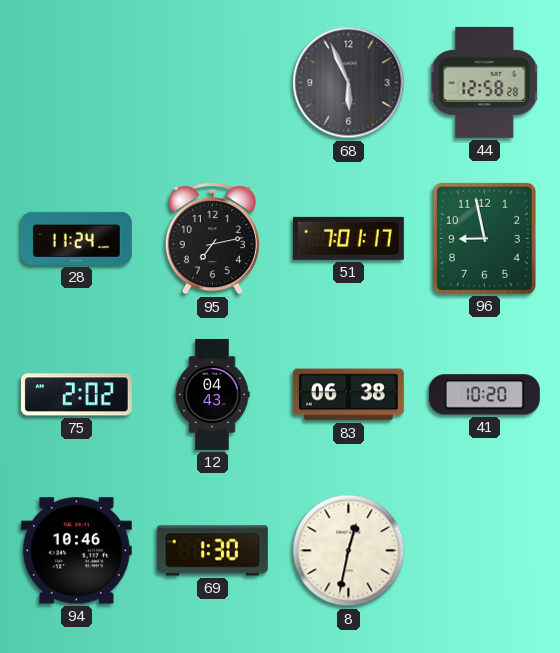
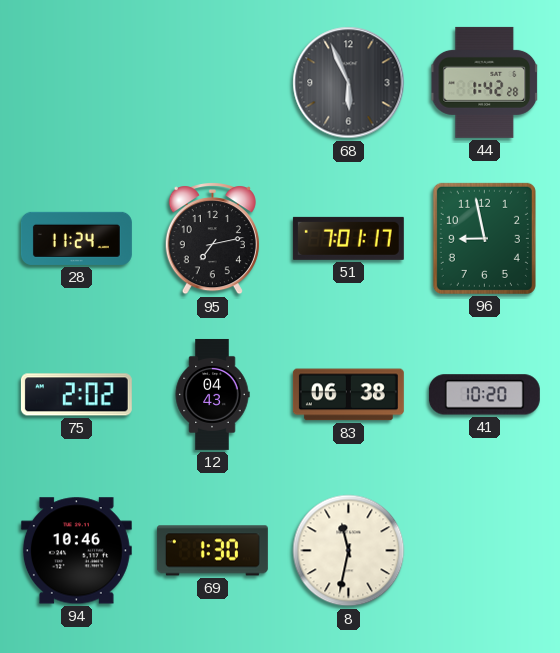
44: 12:58 -> 1:42
8: 12:32 -> 11:32
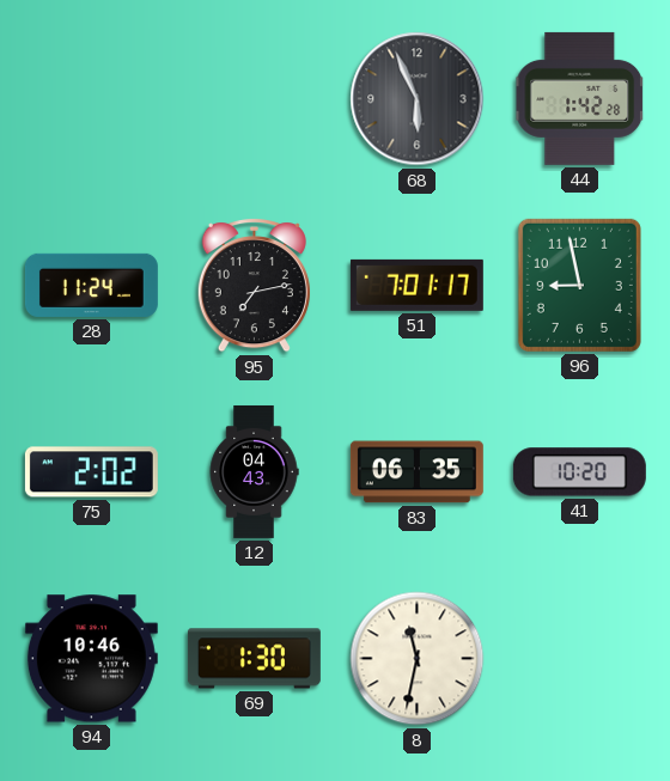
83: 06:38 -> 06:35
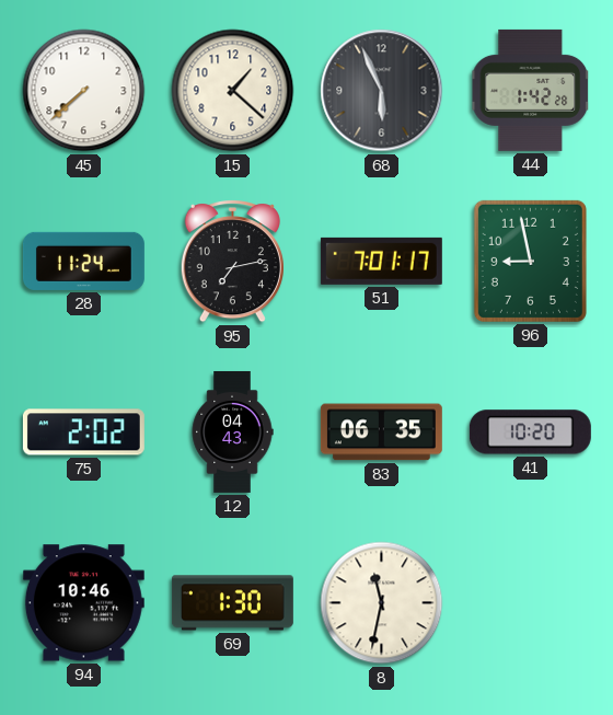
45: none -> 7:38
15: none -> 1:22
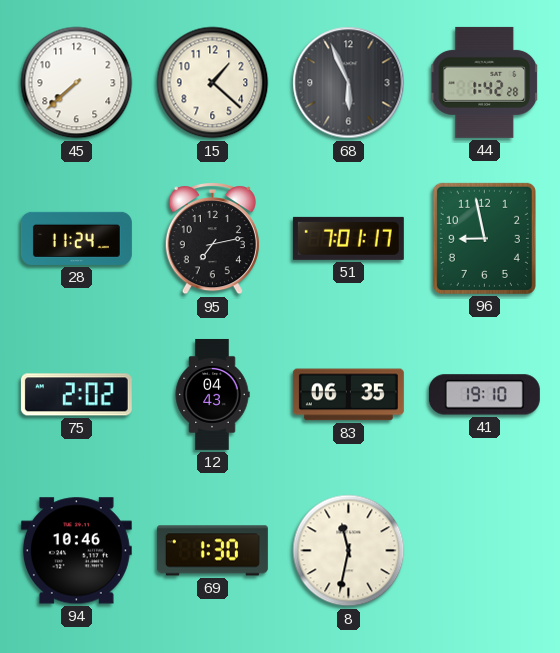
41: 10:20 -> 19:10
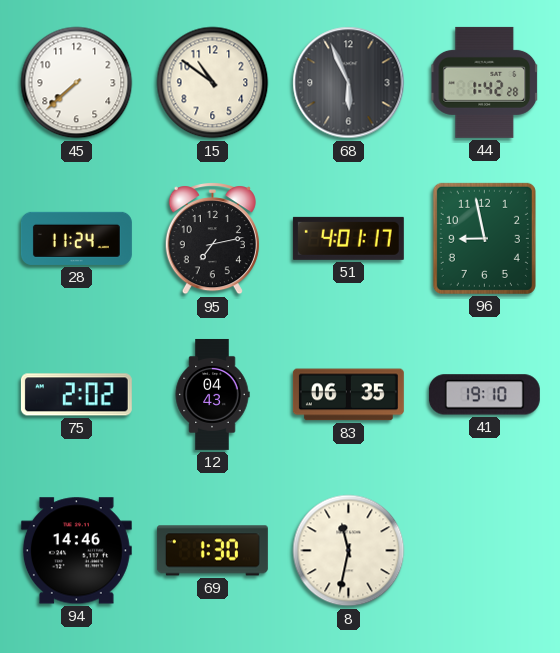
15: 1:22 -> 10:51
51: 7:01 -> 4:01
94: 10:46 -> 14:46
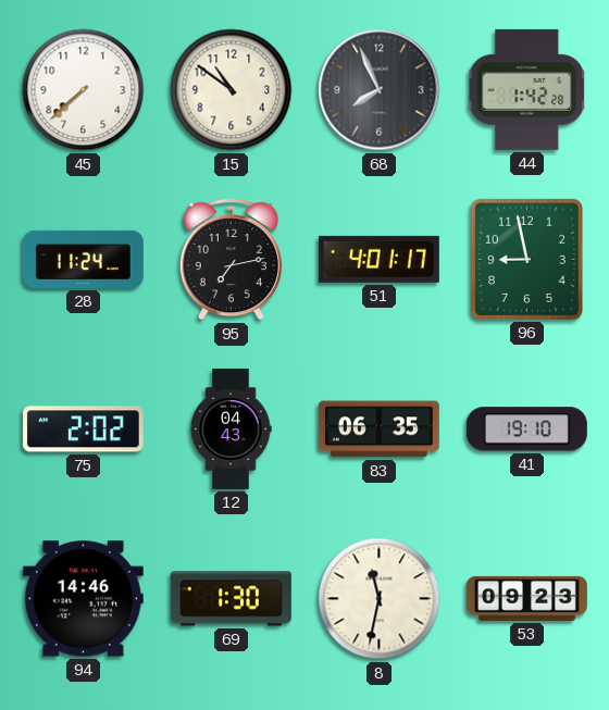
68: 5:56 -> 7:56
53: none -> 09:23
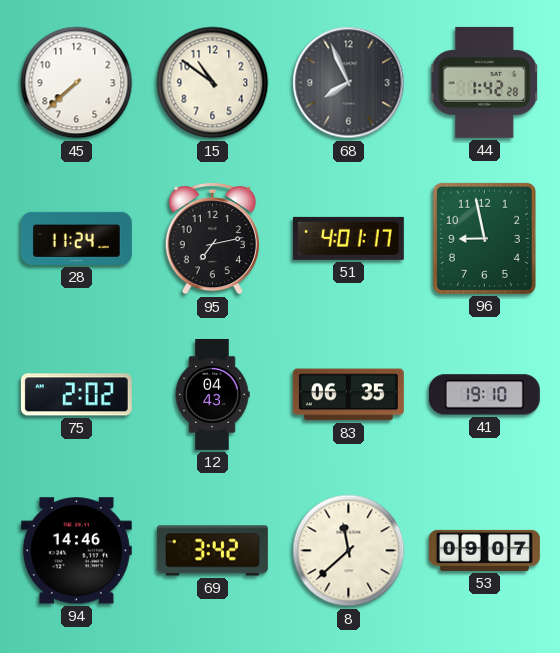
69: 1:30 -> 3:42
8: 11:32 -> 11:38
53: 09:23 -> 09:07
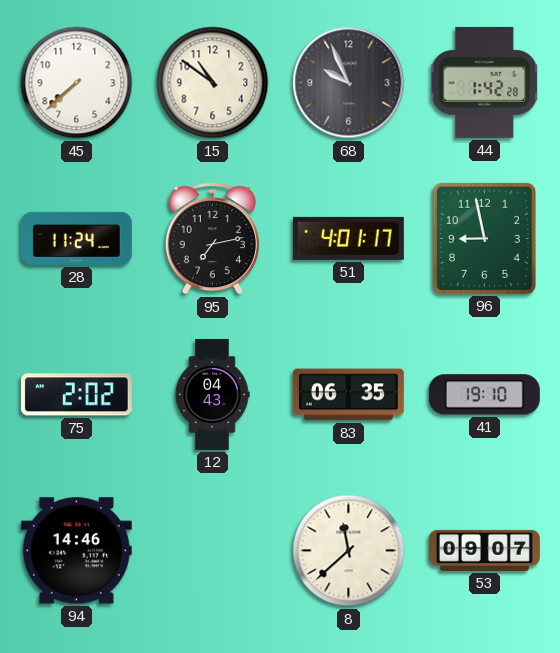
68: 7:56 -> 9:56
69: 3:42 -> none
